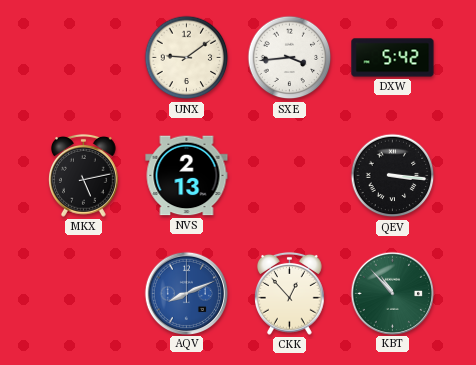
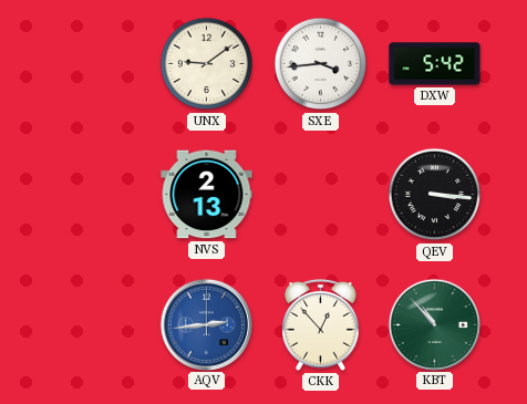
MKX: 5:13 -> none
AQV: 8:11 -> 2:44
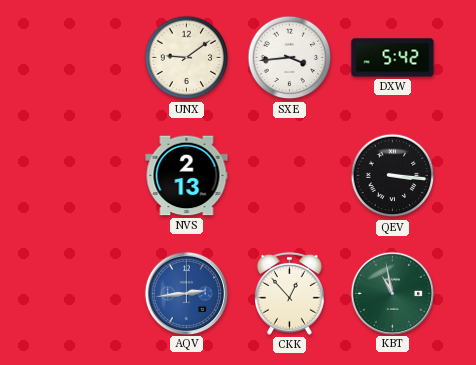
KBT: 10:53 -> 10:58
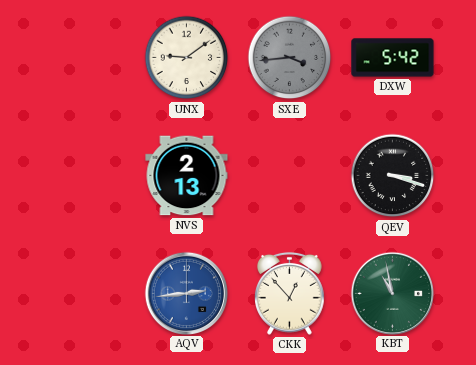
SXE dial: white -> grey
QEV: 3:16 -> 3:18
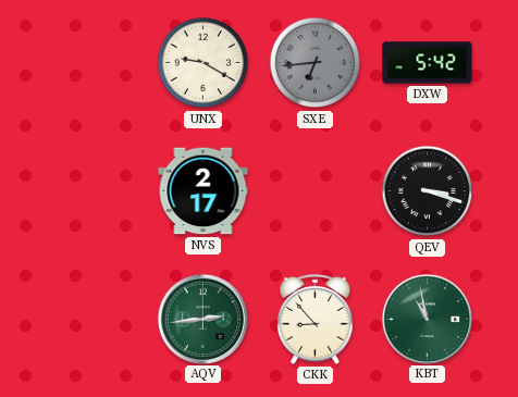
UNX: 9:09 -> 9:20
SXE: 3:44 -> 6:44
NVS: 2:13 -> 2:17
AQV dial: blue -> green
CKK: 12:53 -> 8:53
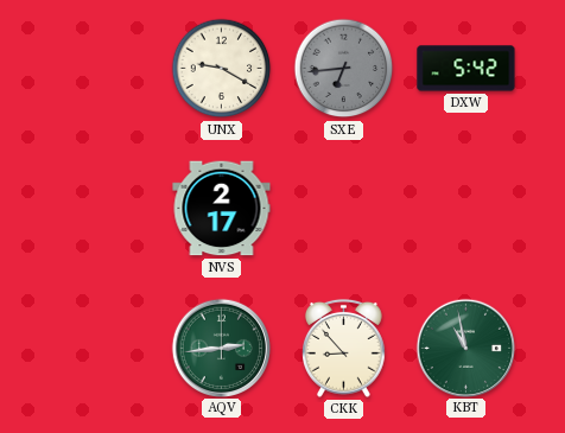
QEV: 3:18 -> none
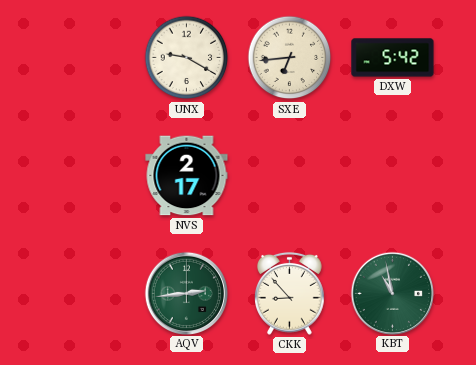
SXE dial: grey -> cream
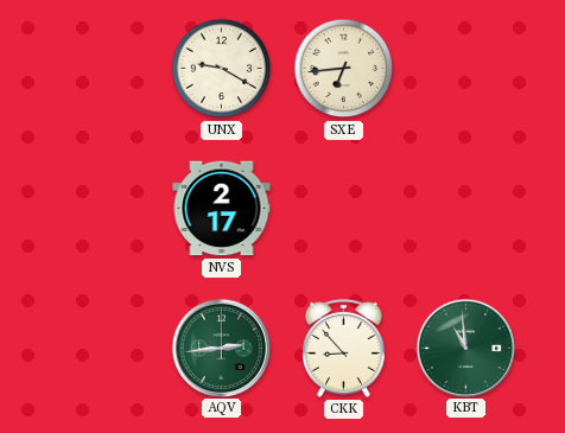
DXW: 5:42 -> none
KBT: 10:58 -> 10:59
